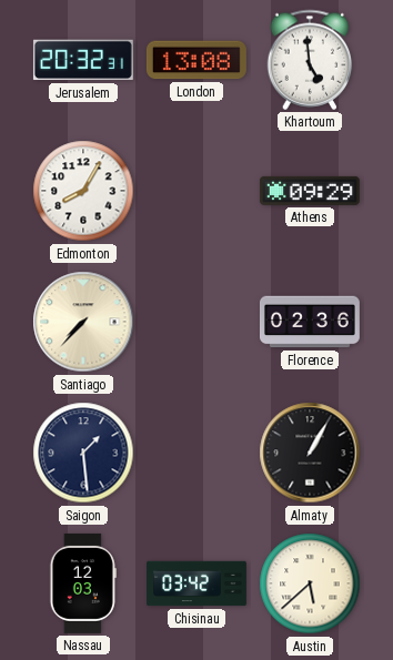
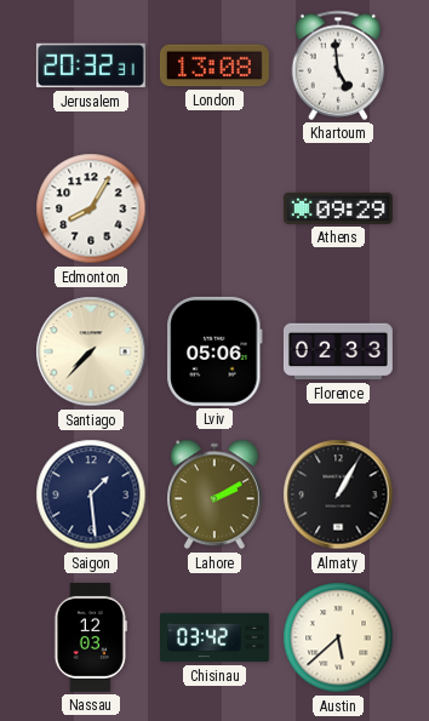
Lviv: none -> 05:06
Florence: 02:36 -> 02:33
Lahore: none -> 2:10
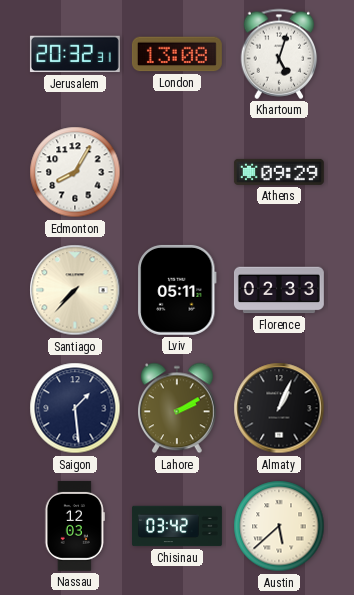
Khartoum: 4:59 -> 5:03
Lviv: 05:06 -> 05:11
Almaty: 1:05 -> 1:04
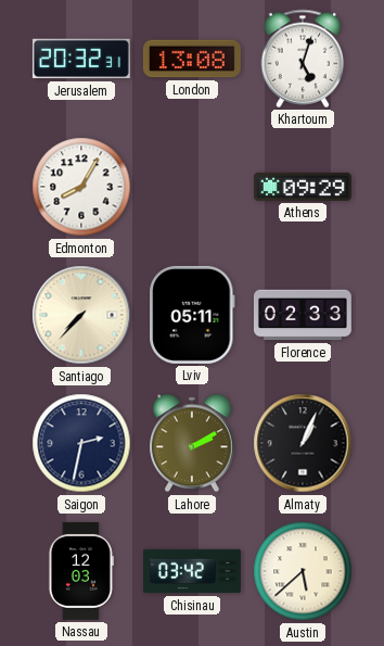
Saigon: 1:29 -> 2:32
